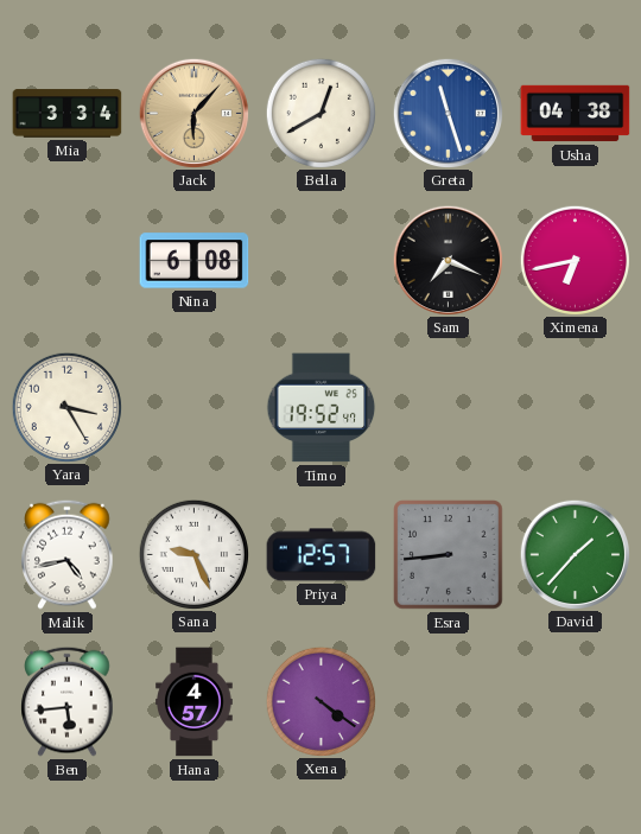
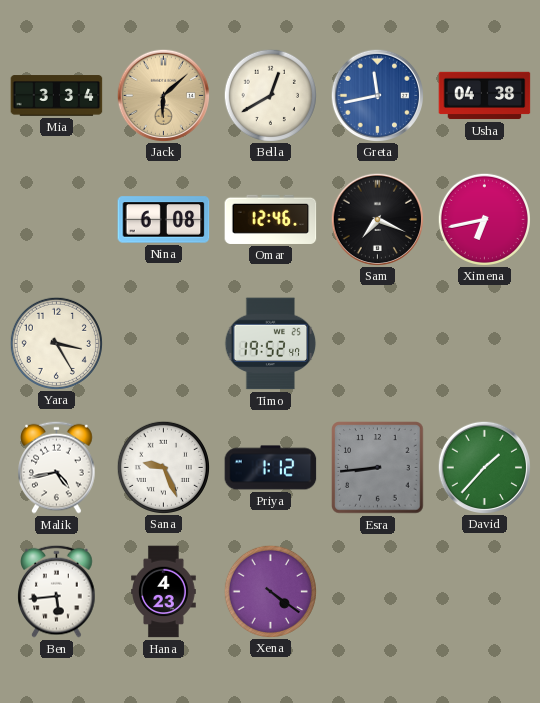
Jack: 6:07 -> 6:08
Greta: 11:27 -> 11:43
Omar: none -> 12:46
Priya: 12:57 -> 1:12
Hana: 4:57 -> 4:23
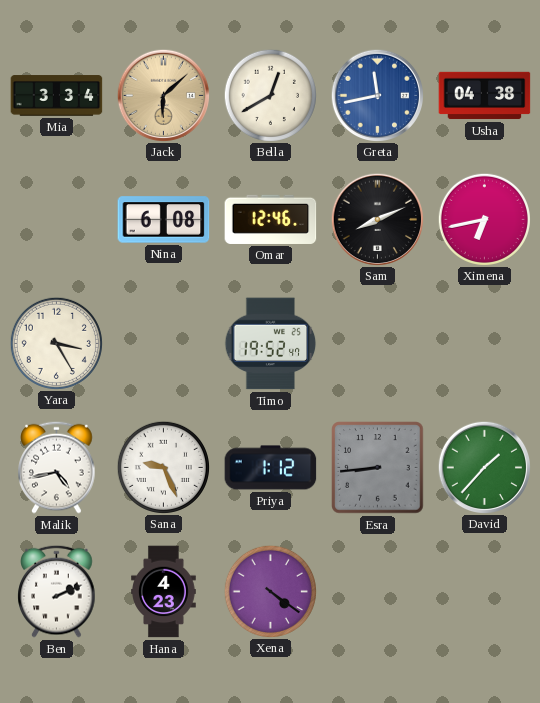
Sam: 7:19 -> 8:11
Ben: 5:44 -> 2:11
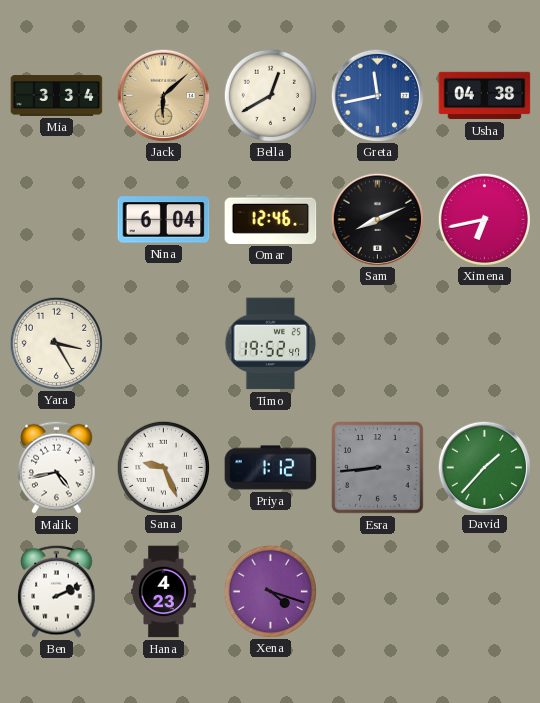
Nina: 6:08 -> 6:04
Xena: 4:21 -> 4:18
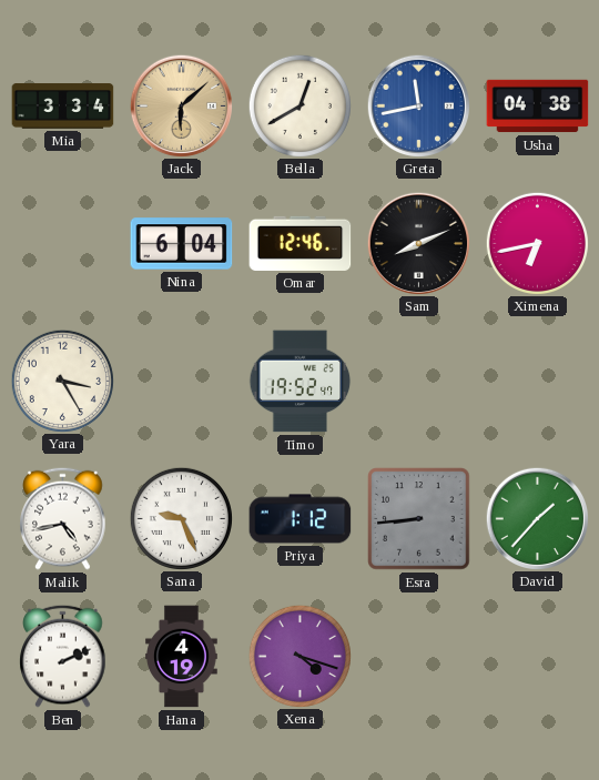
Hana: 4:23 -> 4:19
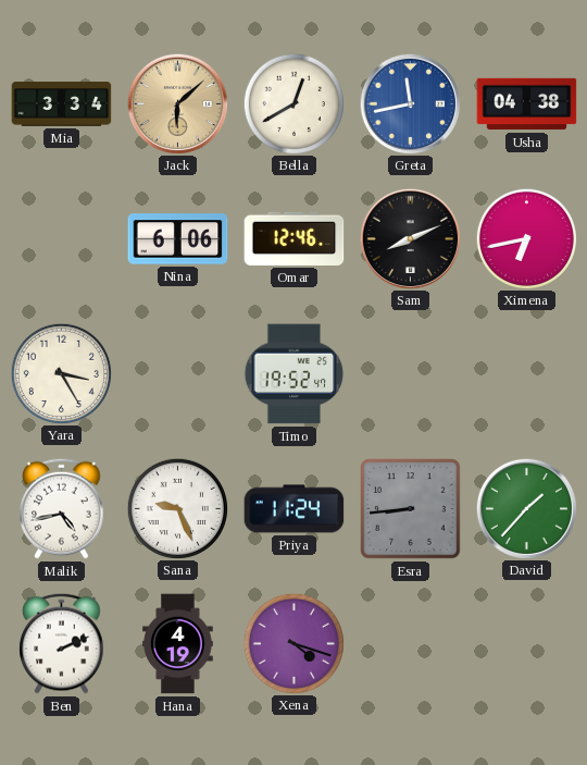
Nina: 6:04 -> 6:06
Priya: 1:12 -> 11:24
